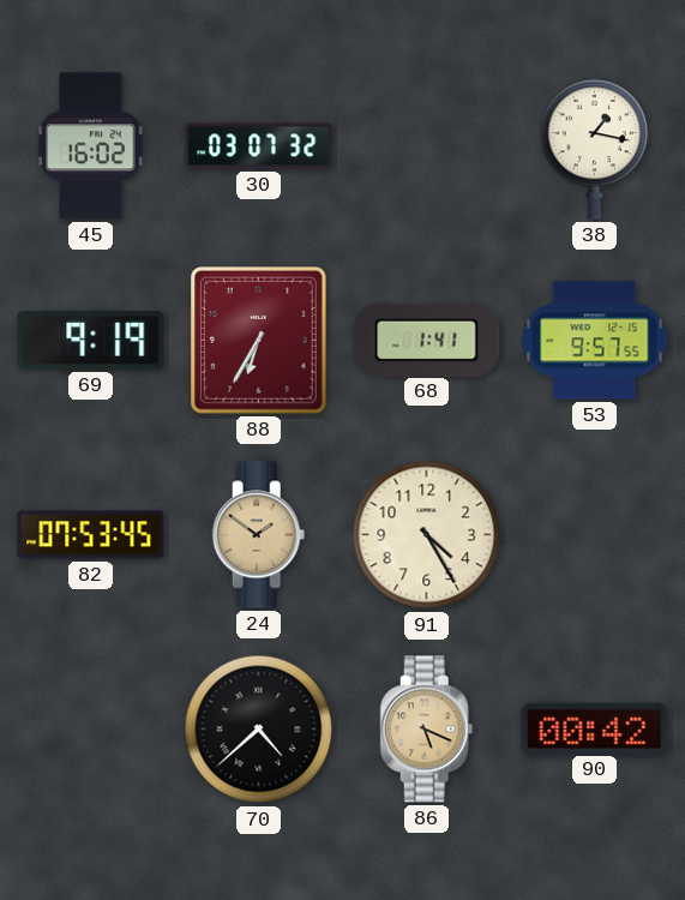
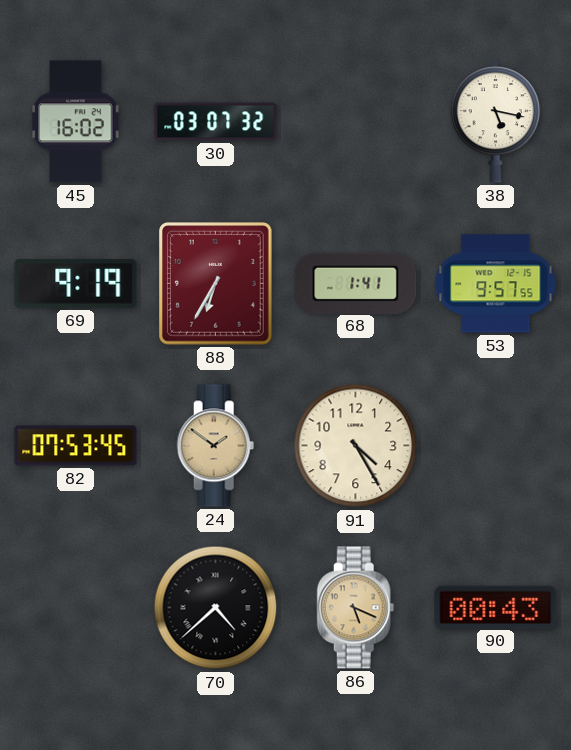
38: 1:17 -> 5:17
90: 00:42 -> 00:43
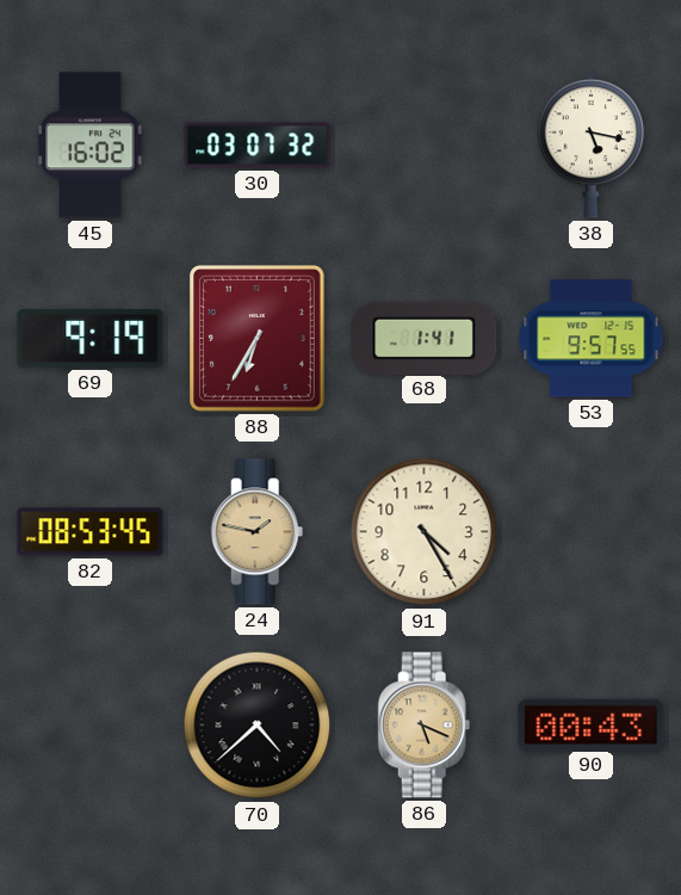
82: 07:53 -> 08:53
24: 1:51 -> 1:47
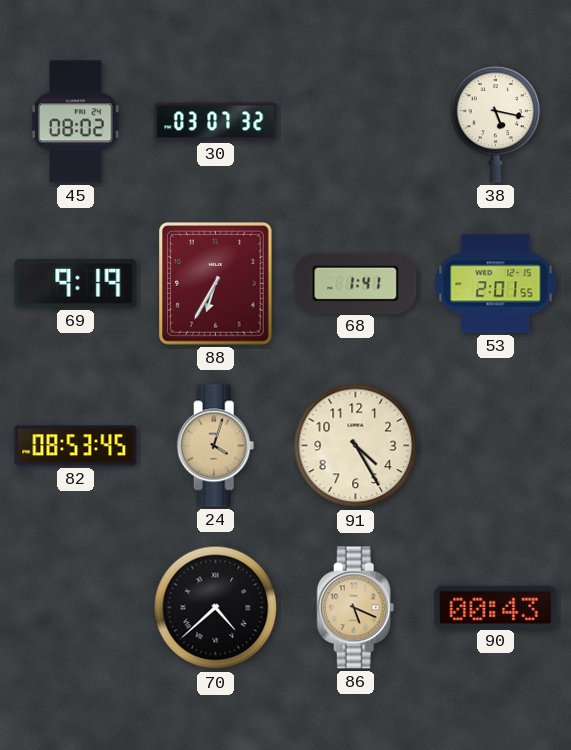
45: 16:02 -> 08:02
53: 9:57 -> 2:01
24: 1:47 -> 4:03
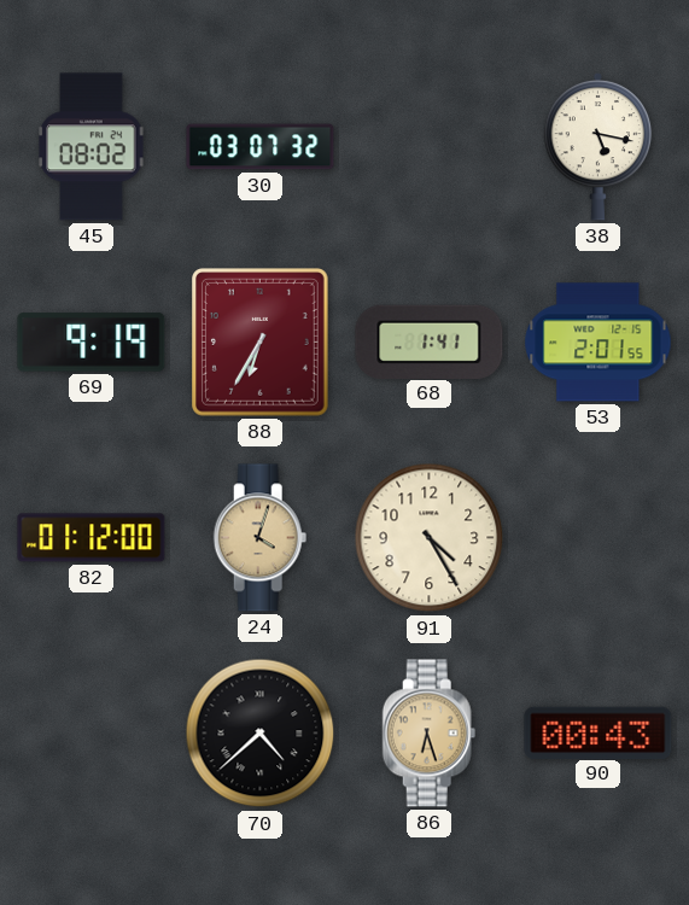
82: 08:53 -> 01:12
86: 5:19 -> 6:27
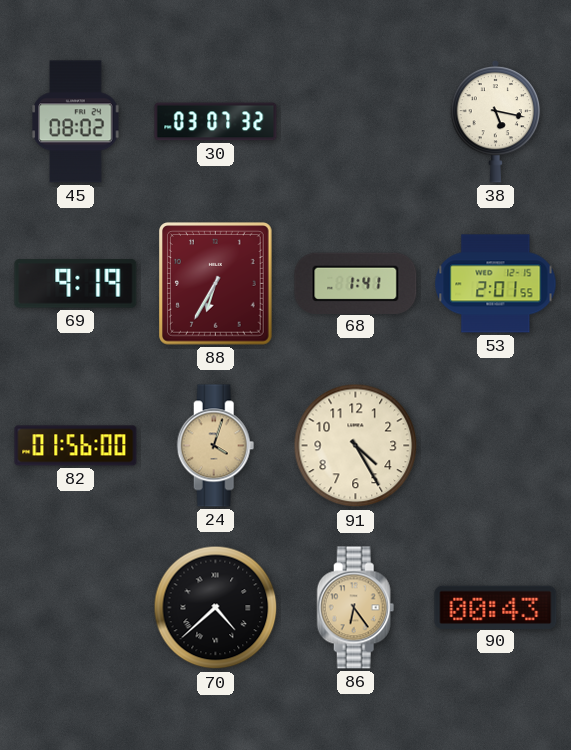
82: 01:12 -> 01:56
86: 6:27 -> 6:24
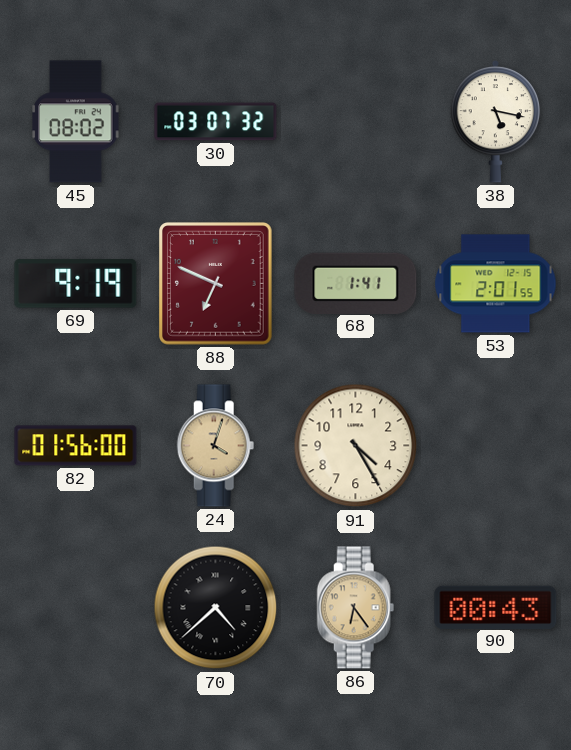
88: 6:35 -> 6:49
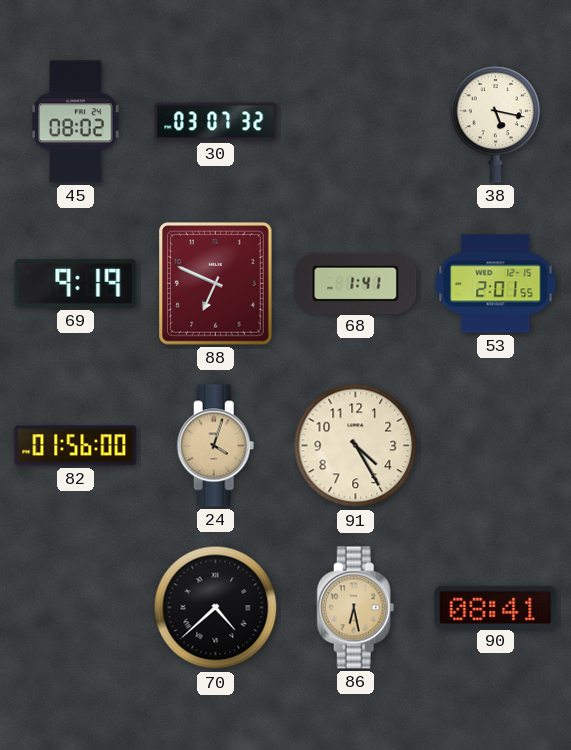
86: 6:24 -> 6:28
90: 00:43 -> 08:41
